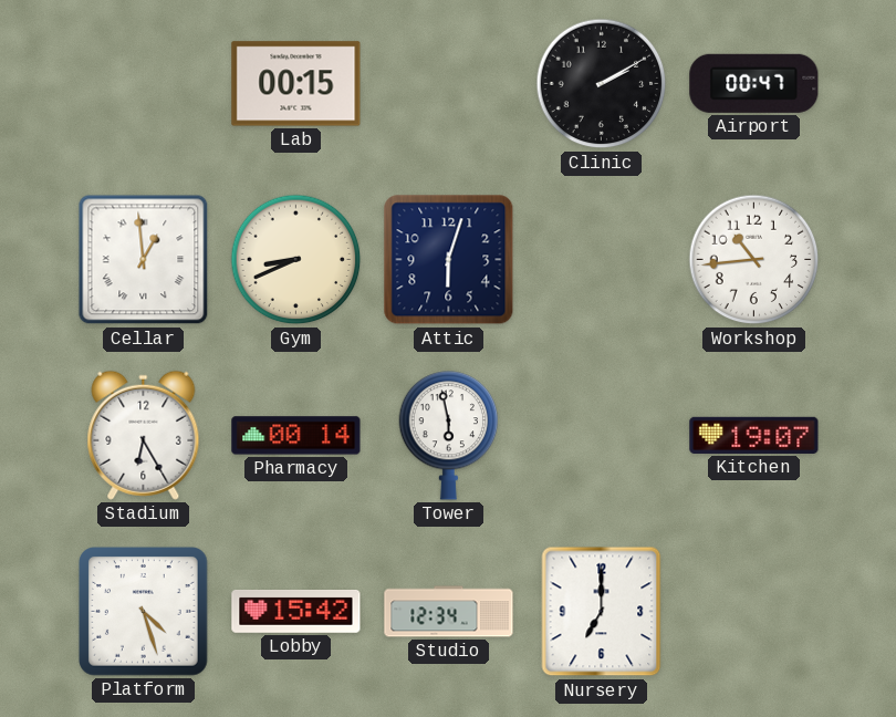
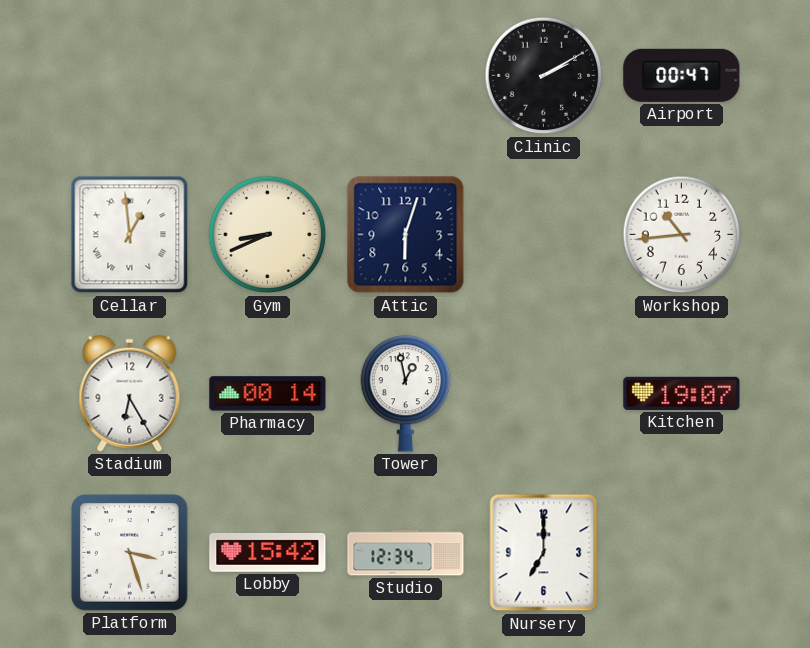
Lab: 00:15 -> none
Tower: 5:58 -> 12:58
Platform: 4:27 -> 3:27
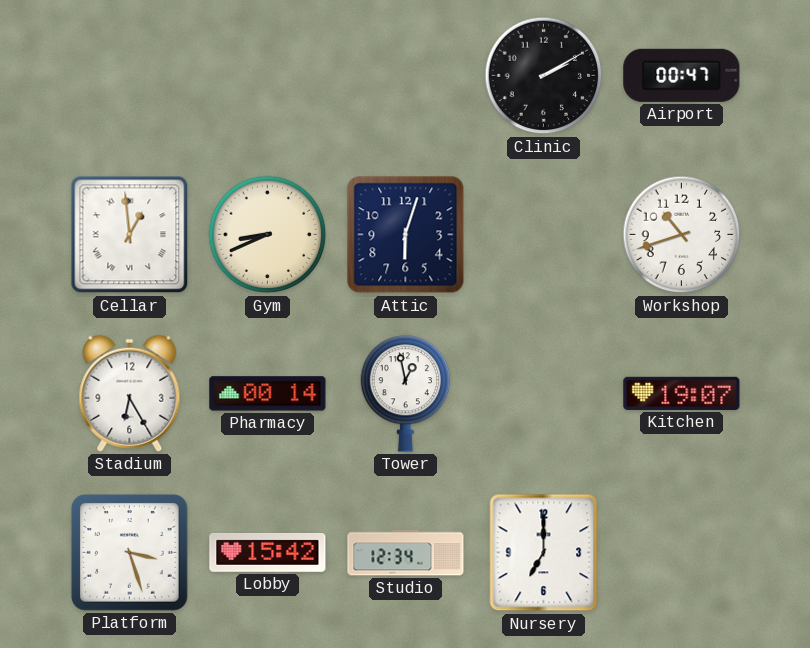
Workshop: 10:44 -> 10:42
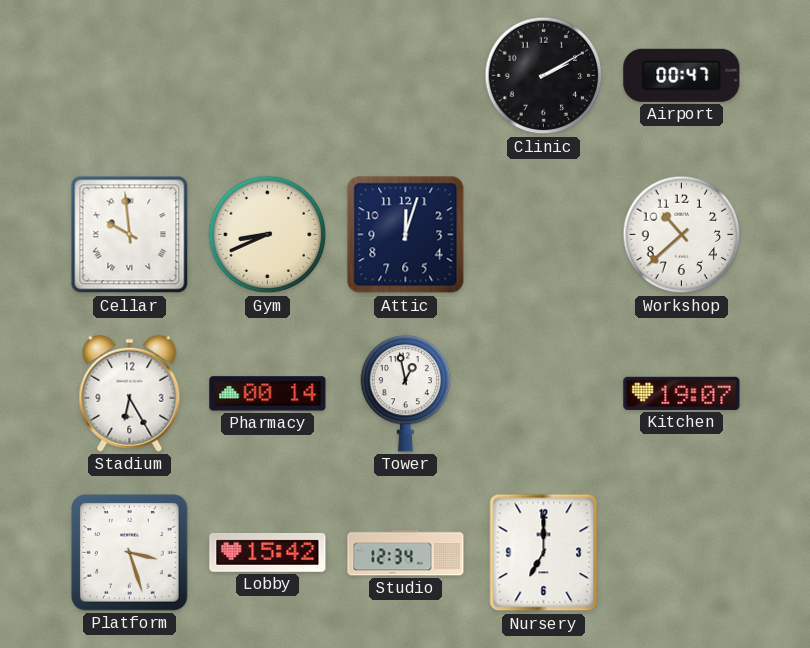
Cellar: 12:59 -> 9:59
Attic: 6:03 -> 12:03
Workshop: 10:42 -> 10:38
